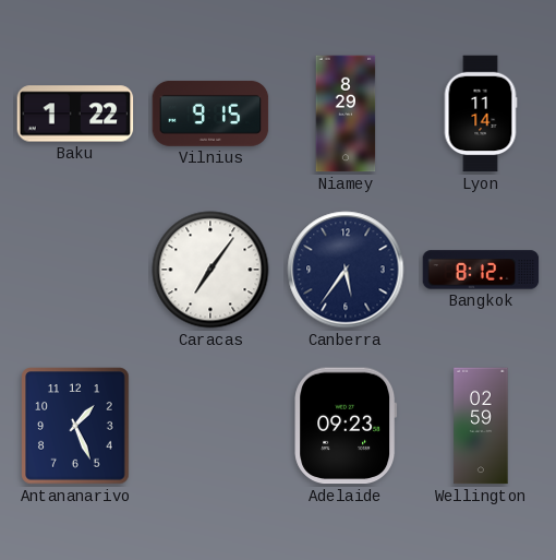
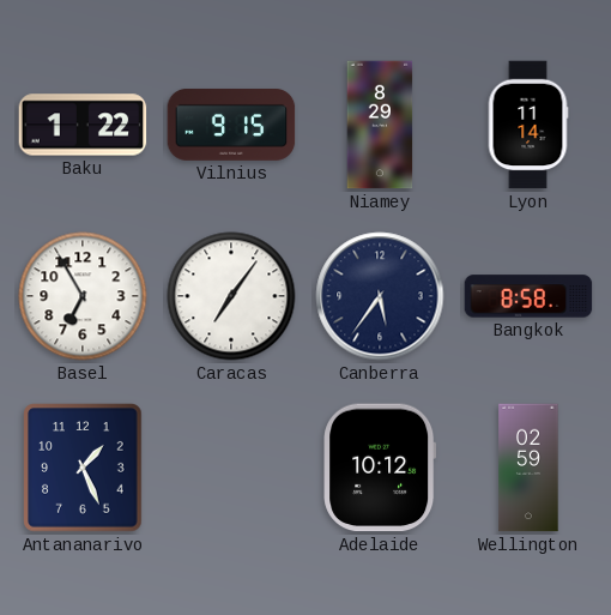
Basel: none -> 6:55
Bangkok: 8:12 -> 8:58
Adelaide: 09:23 -> 10:12
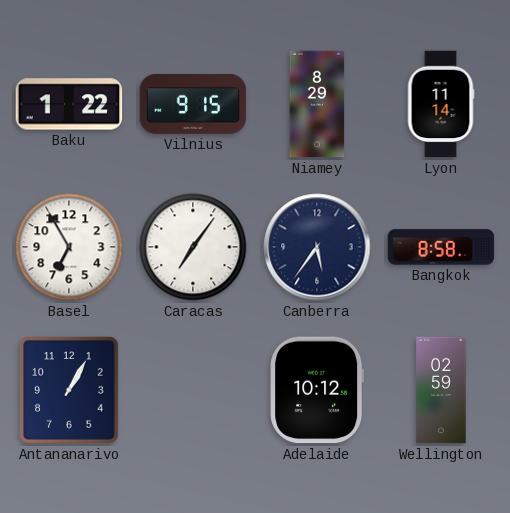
Antananarivo: 1:26 -> 1:05
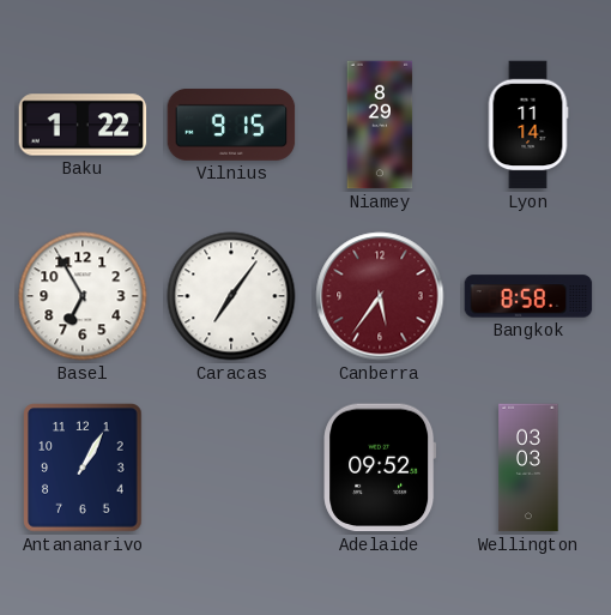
Canberra dial: navy -> burgundy
Adelaide: 10:12 -> 09:52
Wellington: 02:59 -> 03:03
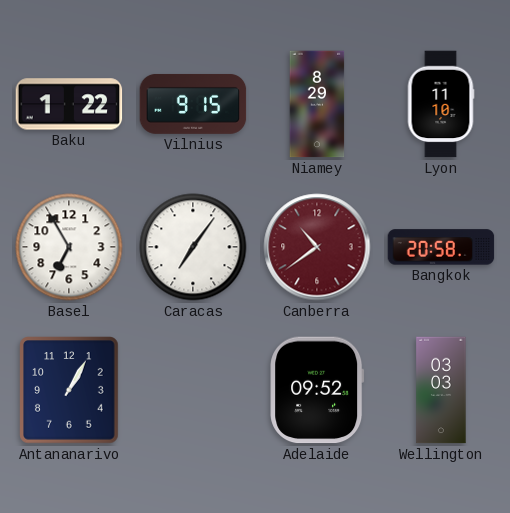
Lyon: 11:14 -> 11:10
Canberra: 5:36 -> 10:39
Bangkok: 8:58 -> 20:58
